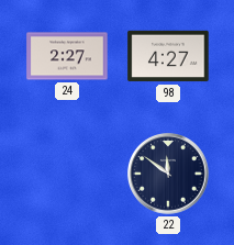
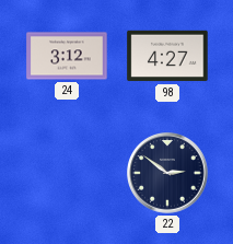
24: 2:27 -> 3:12
22: 11:51 -> 2:51
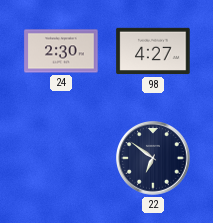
24: 3:12 -> 2:30
22: 2:51 -> 6:51
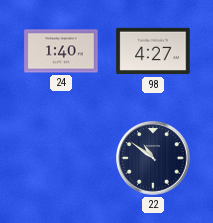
24: 2:30 -> 1:40
22: 6:51 -> 10:51
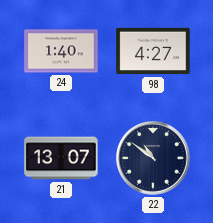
21: none -> 13:07
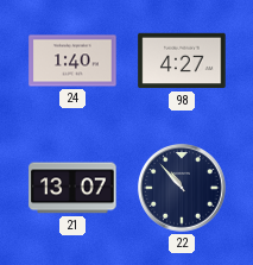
22: 10:51 -> 10:53
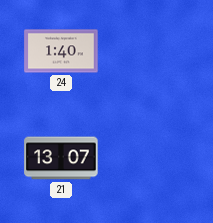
98: 4:27 -> none
22: 10:53 -> none
